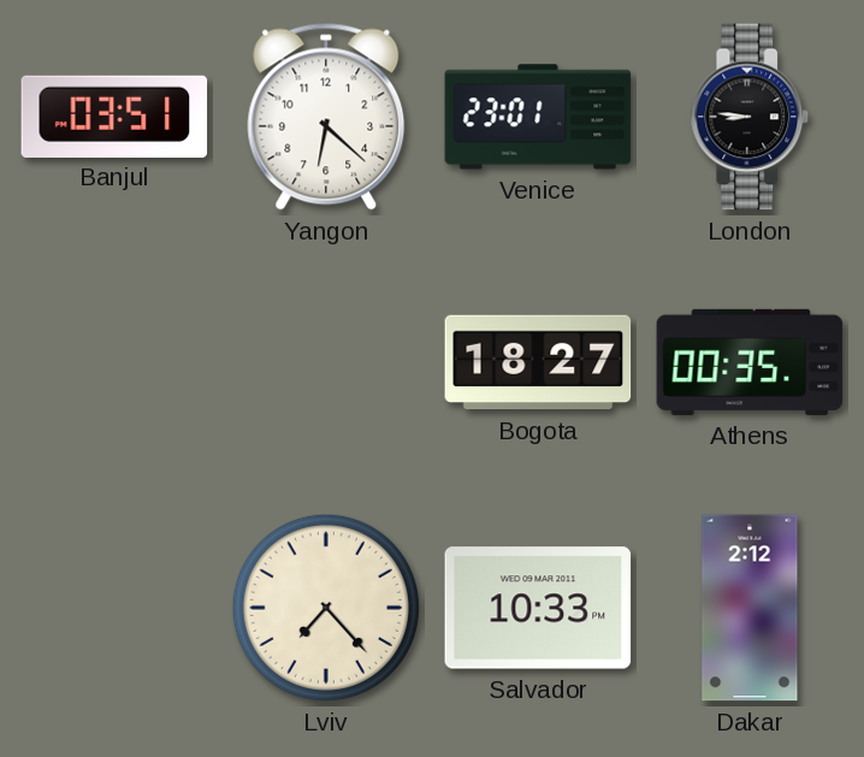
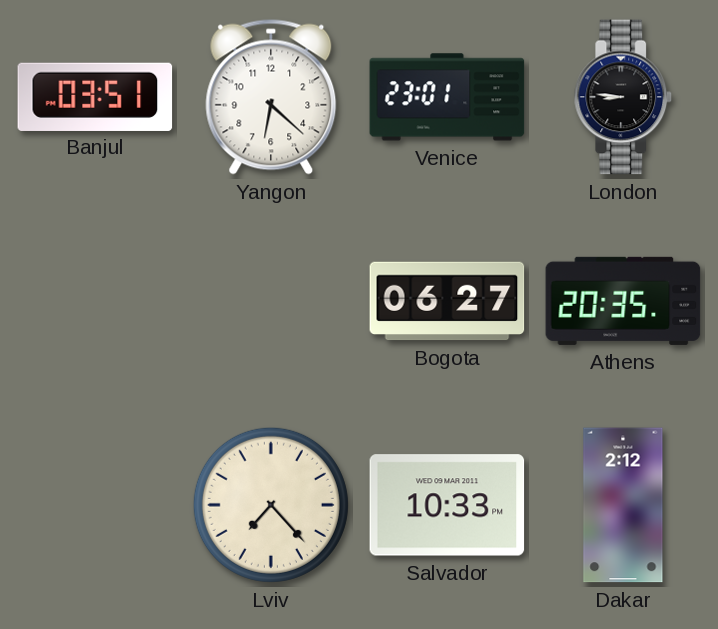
Bogota: 18:27 -> 06:27
Athens: 00:35 -> 20:35
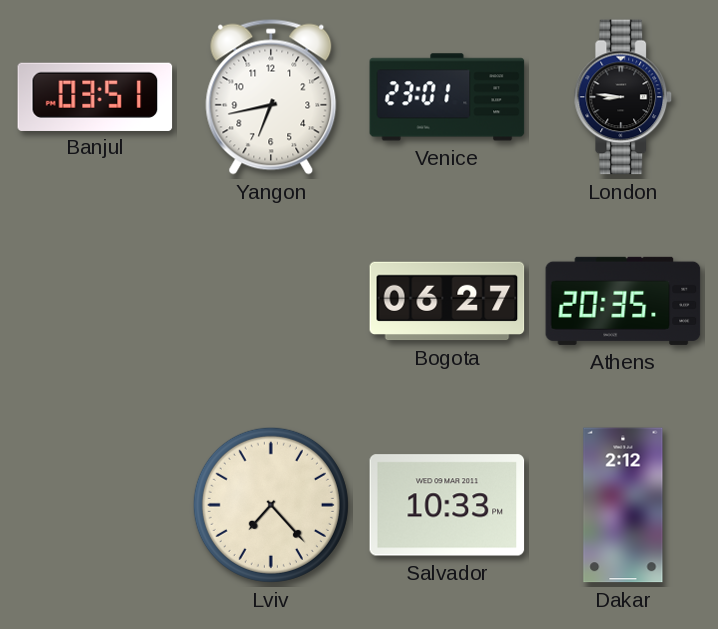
Yangon: 6:22 -> 6:43
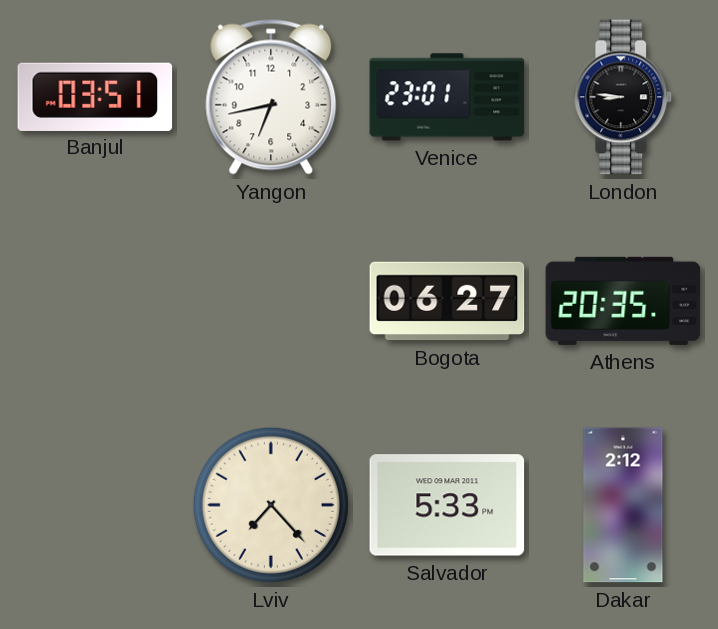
Salvador: 10:33 -> 5:33
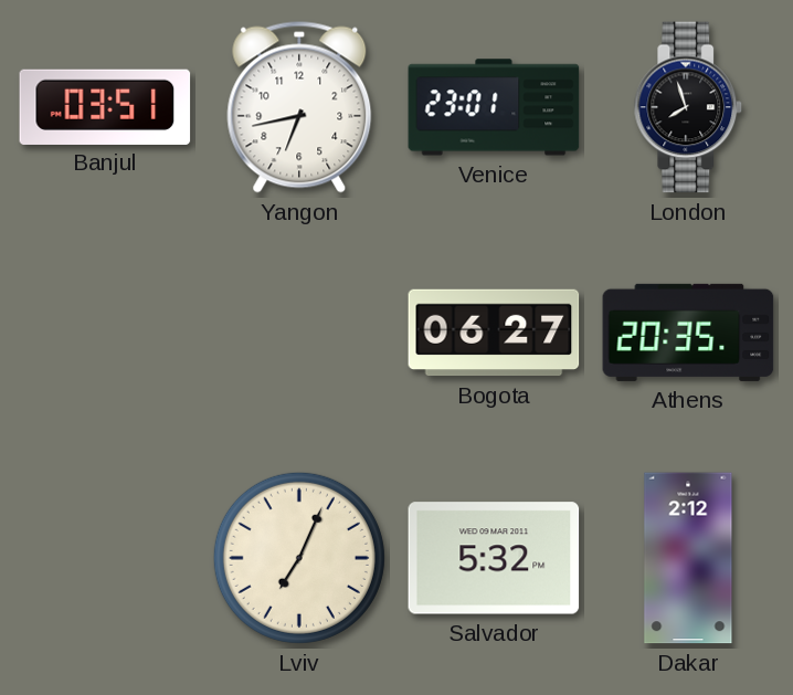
London: 8:46 -> 7:57
Lviv: 7:23 -> 7:04
Salvador: 5:33 -> 5:32
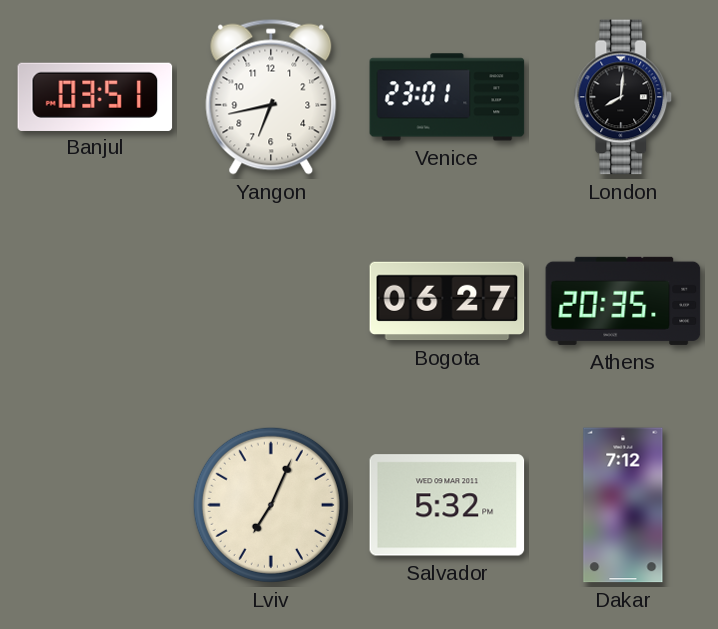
London: 7:57 -> 8:01
Dakar: 2:12 -> 7:12
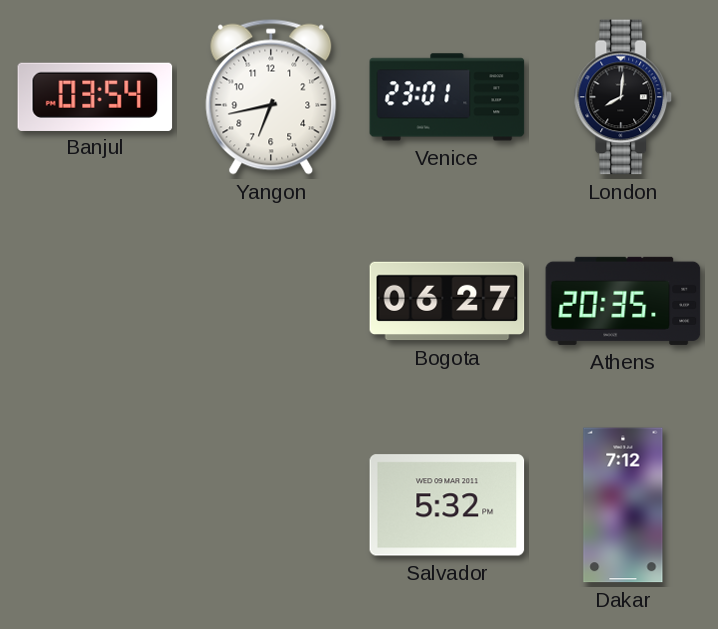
Banjul: 03:51 -> 03:54
Lviv: 7:04 -> none
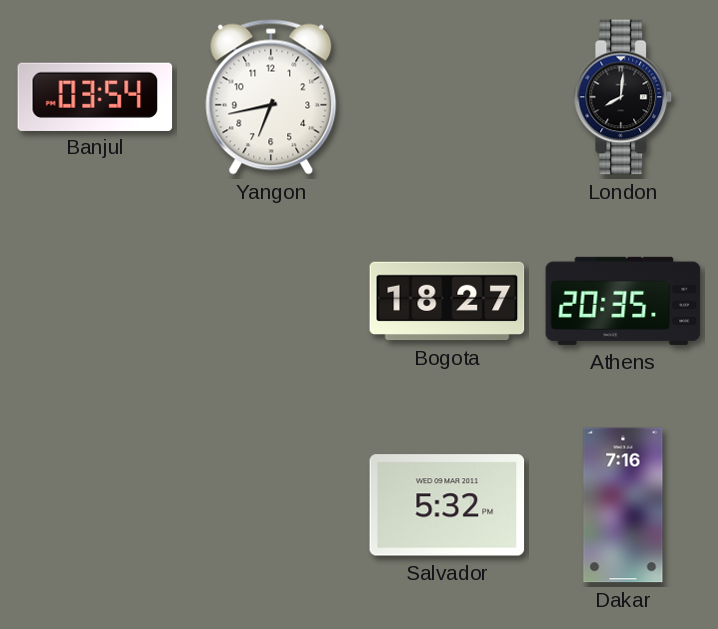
Venice: 23:01 -> none
Bogota: 06:27 -> 18:27
Dakar: 7:12 -> 7:16
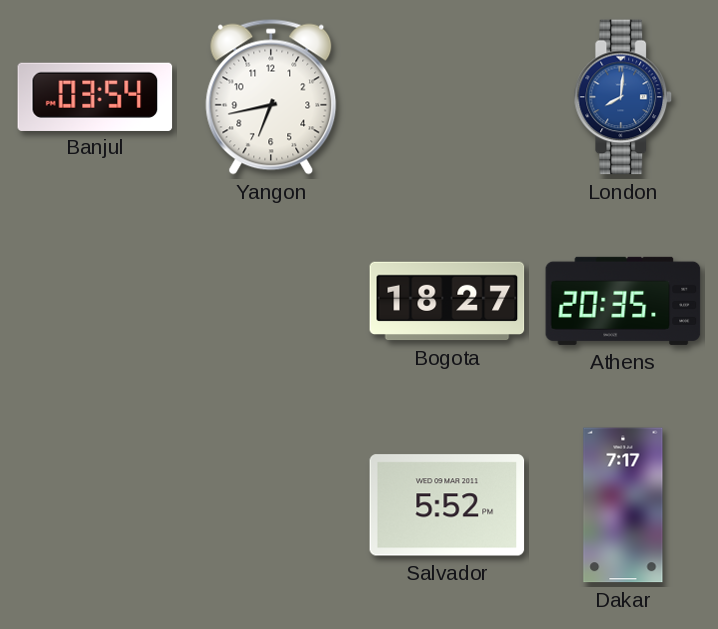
London dial: black -> blue
Salvador: 5:32 -> 5:52
Dakar: 7:16 -> 7:17
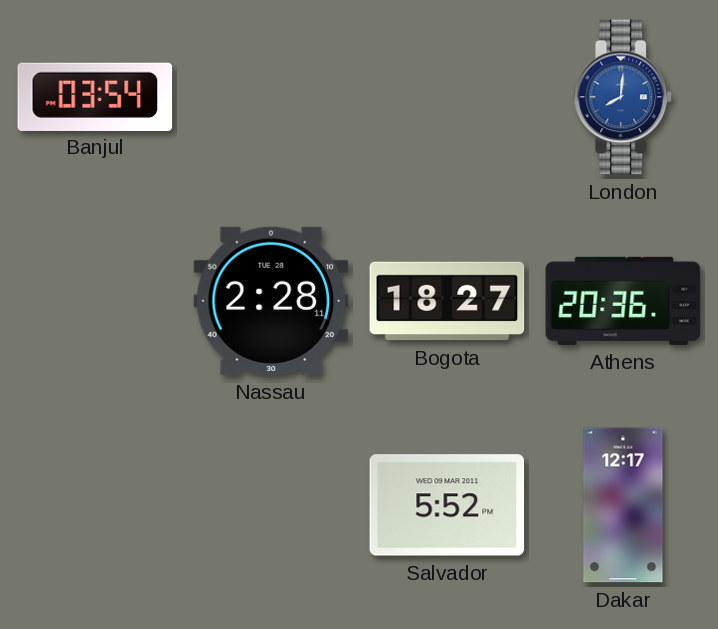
Yangon: 6:43 -> none
Nassau: none -> 2:28
Athens: 20:35 -> 20:36
Dakar: 7:17 -> 12:17
